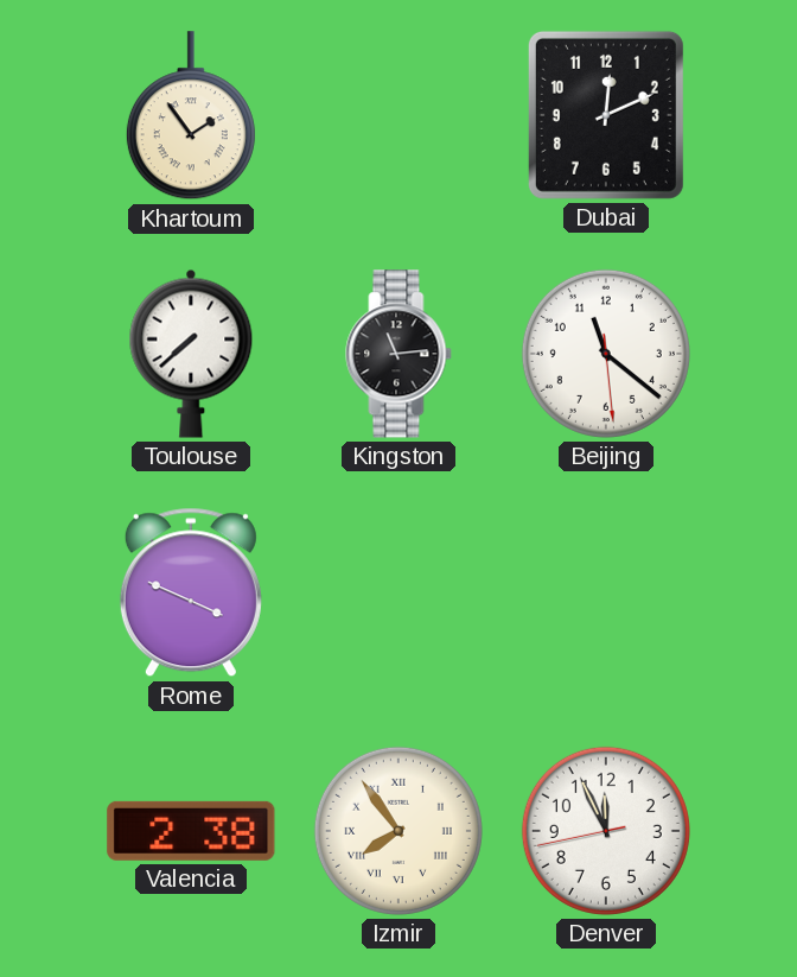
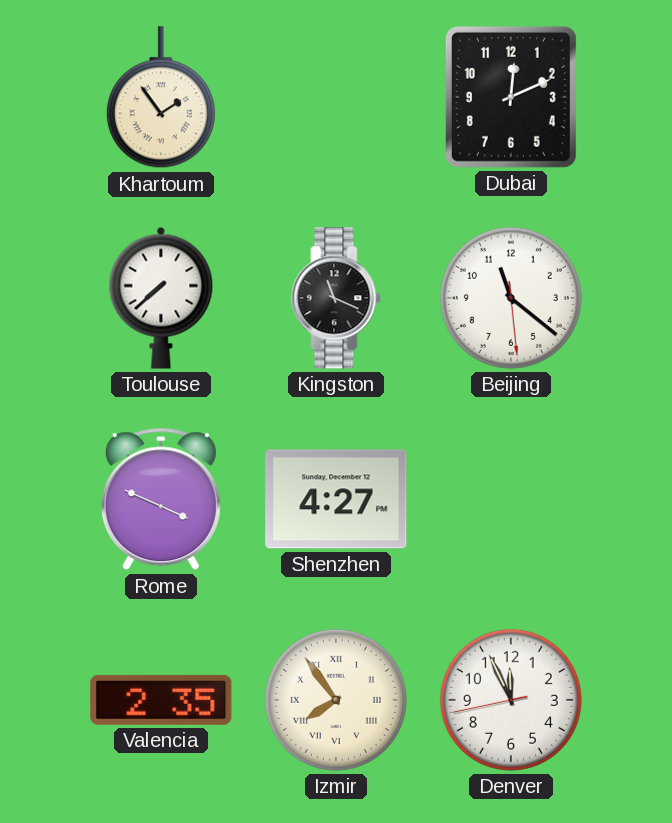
Kingston: 11:14 -> 11:19
Shenzhen: none -> 4:27
Valencia: 2:38 -> 2:35
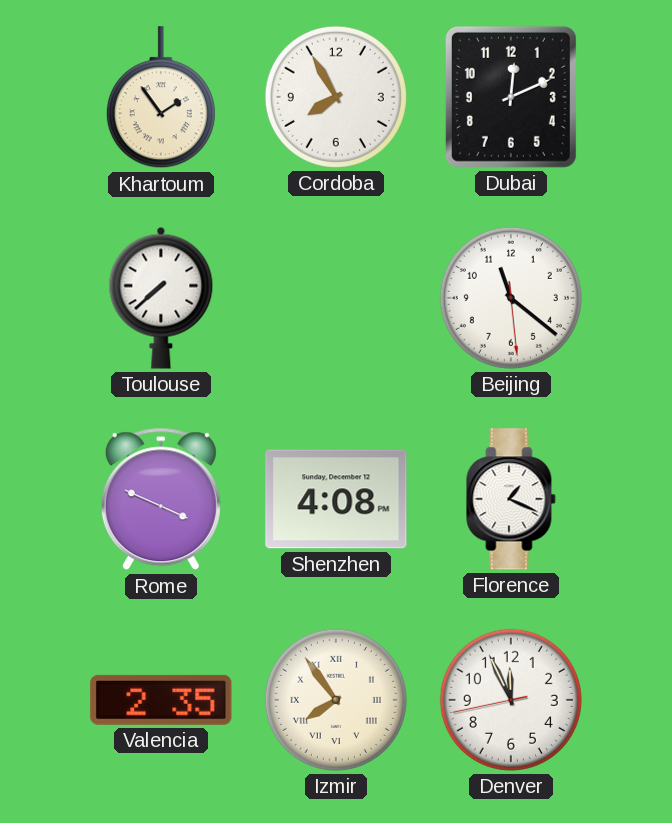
Cordoba: none -> 7:55
Kingston: 11:19 -> none
Shenzhen: 4:27 -> 4:08
Florence: none -> 1:19
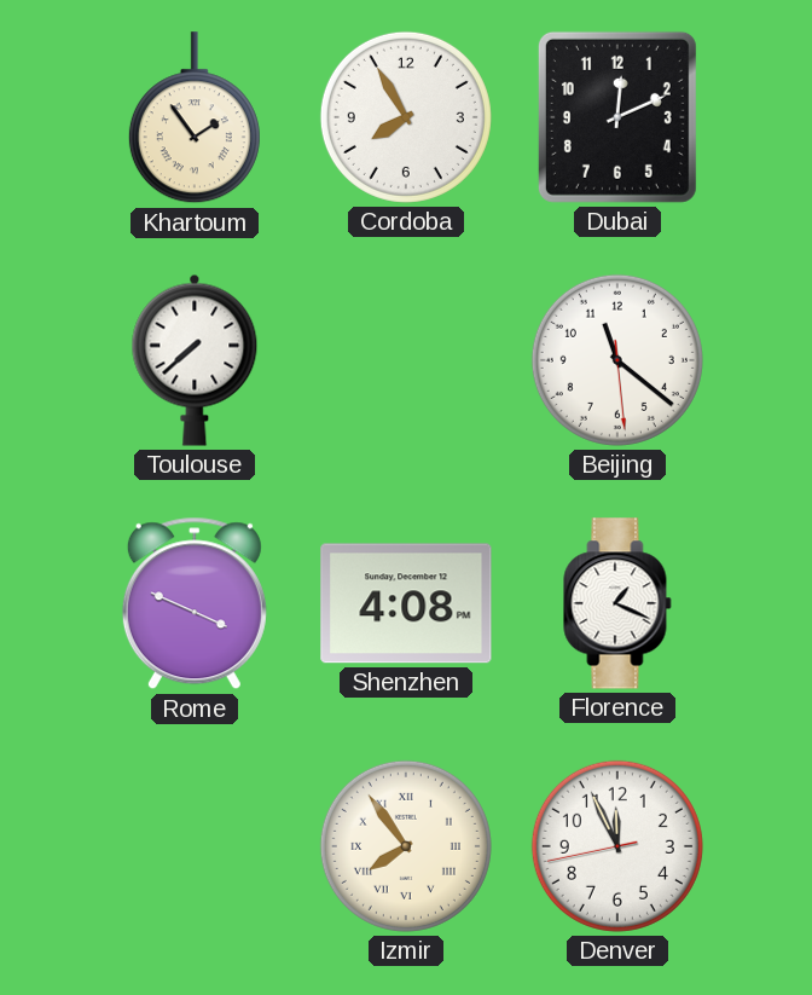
Valencia: 2:35 -> none
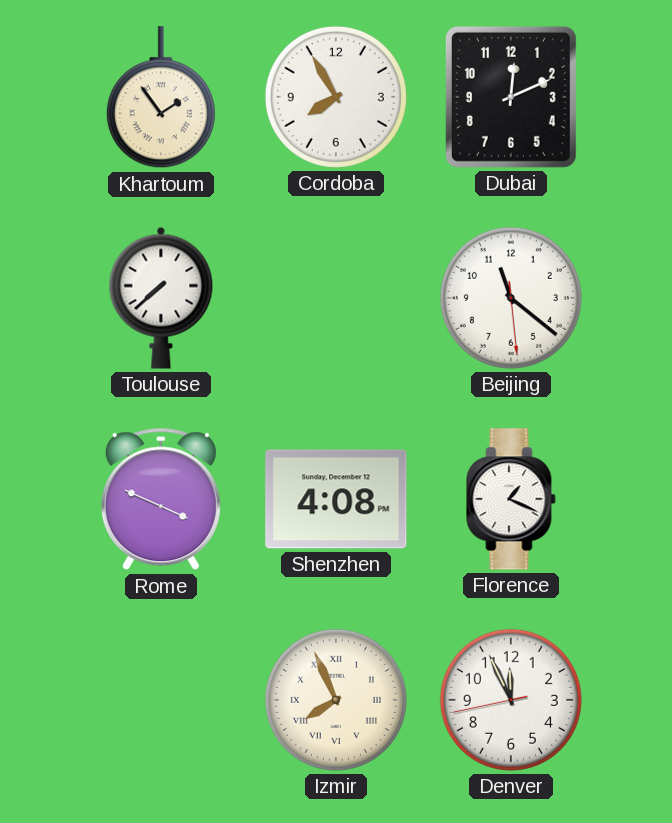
Izmir: 7:54 -> 7:56
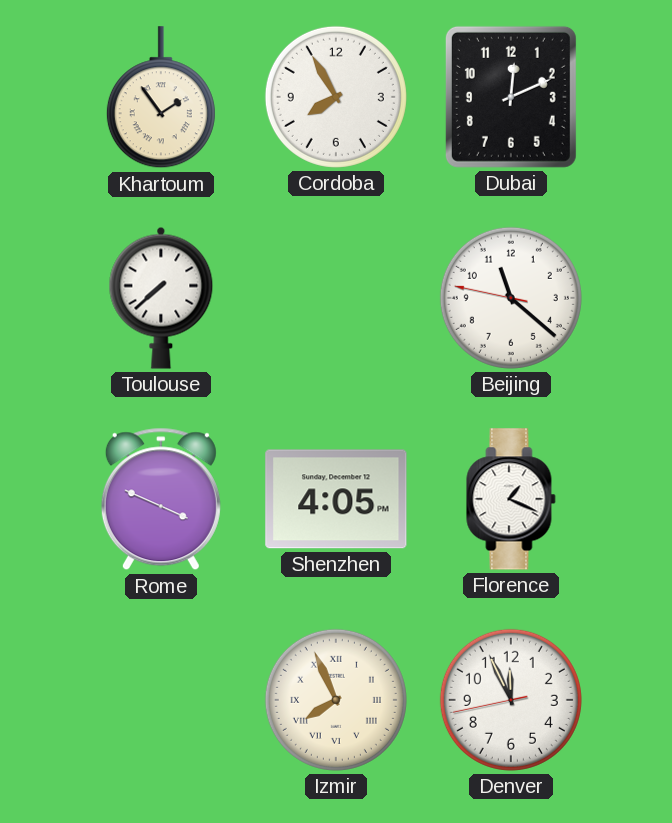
Beijing: 11:21:29 -> 11:21:47
Shenzhen: 4:08 -> 4:05
